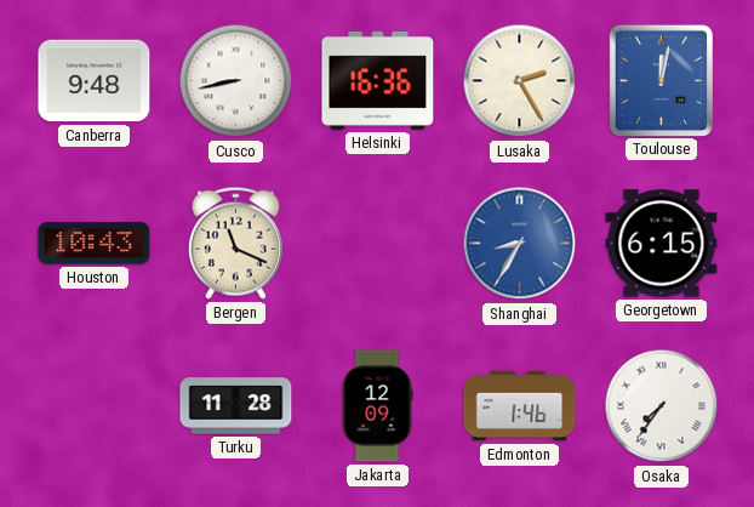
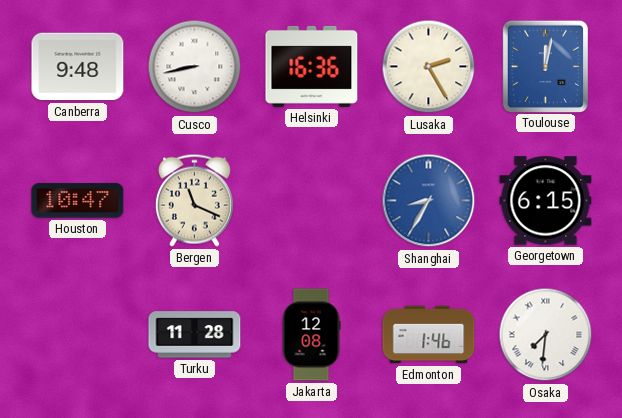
Houston: 10:43 -> 10:47
Jakarta: 12:09 -> 12:08
Osaka: 7:36 -> 7:31
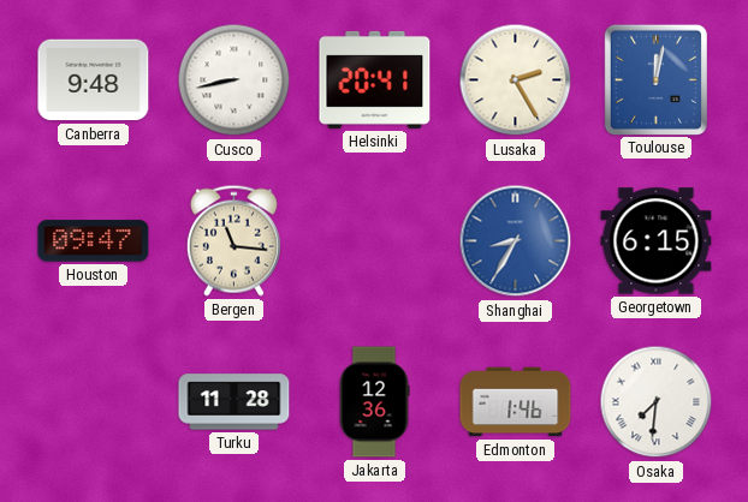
Helsinki: 16:36 -> 20:41
Houston: 10:47 -> 09:47
Bergen: 11:19 -> 11:16
Jakarta: 12:08 -> 12:36
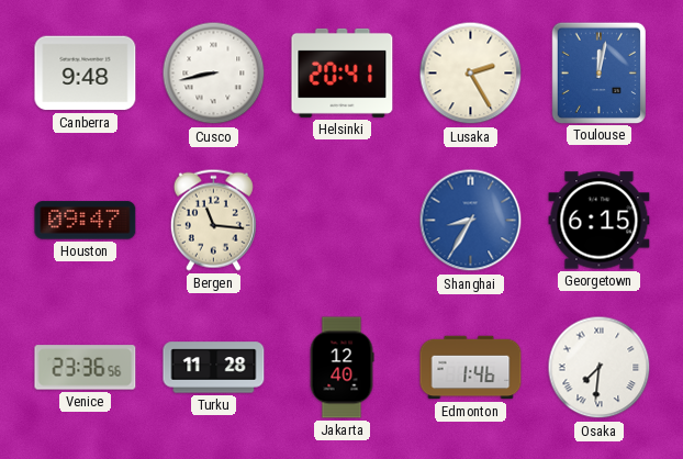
Venice: none -> 23:36
Jakarta: 12:36 -> 12:40
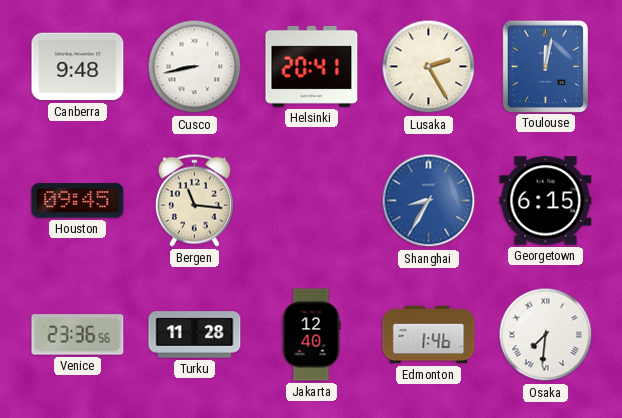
Houston: 09:47 -> 09:45
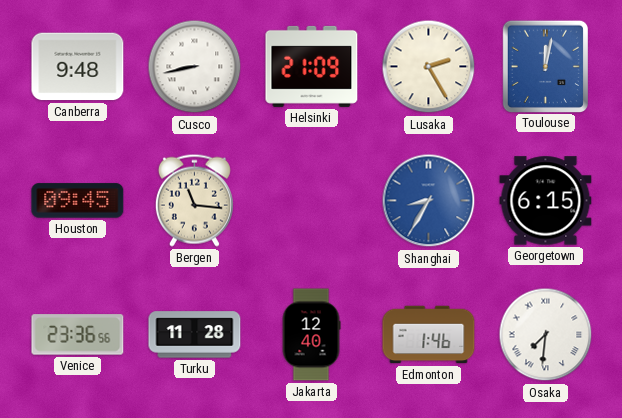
Helsinki: 20:41 -> 21:09
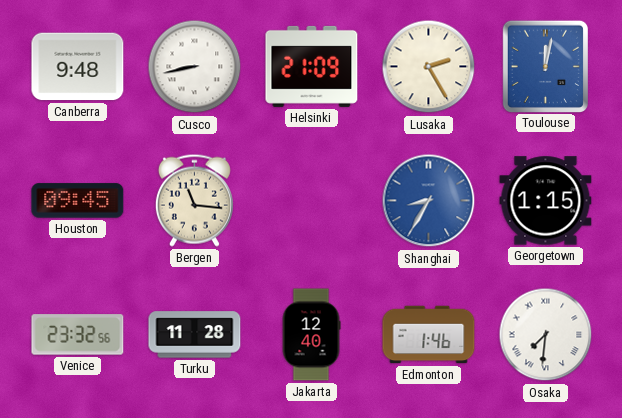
Georgetown: 6:15 -> 1:15
Venice: 23:36 -> 23:32
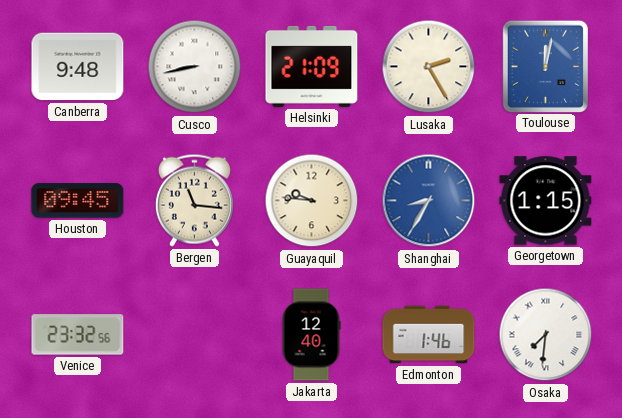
Guayaquil: none -> 9:46
Turku: 11:28 -> none
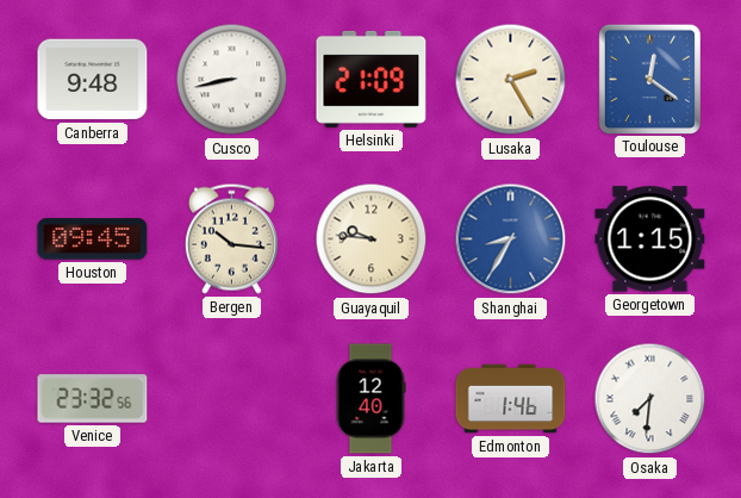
Toulouse: 12:02 -> 12:21
Bergen: 11:16 -> 10:16
